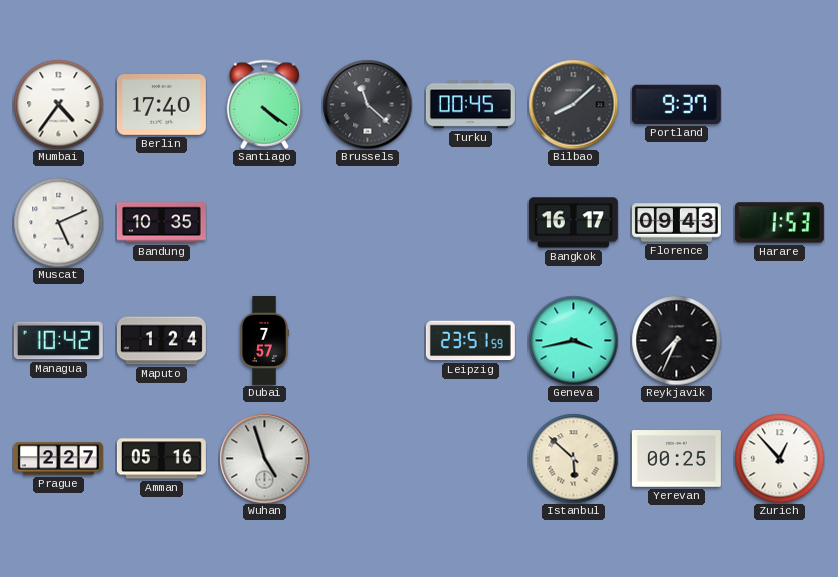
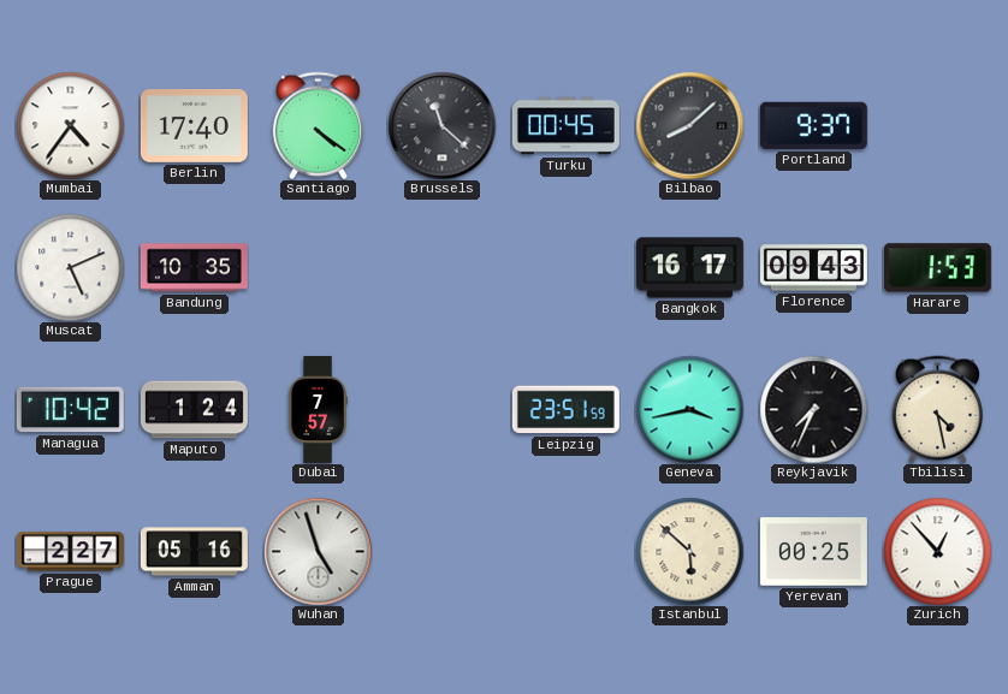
Tbilisi: none -> 4:28
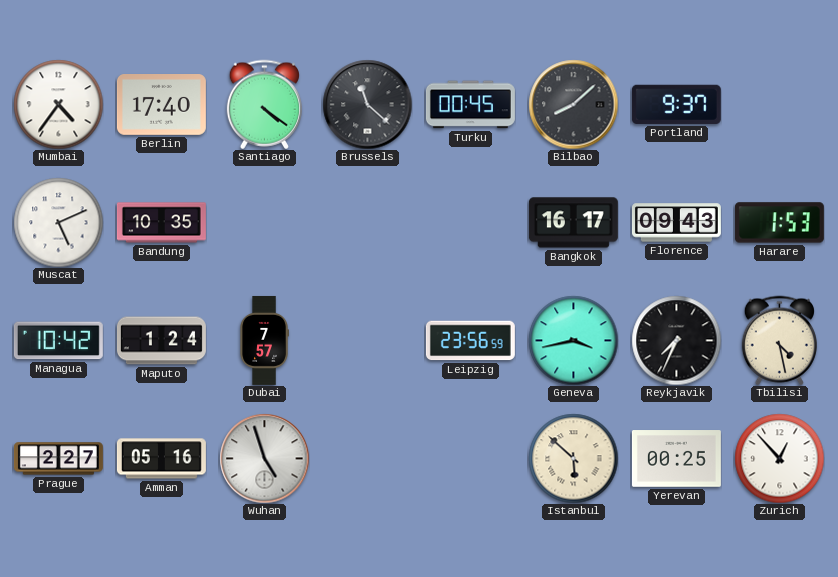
Leipzig: 23:51 -> 23:56
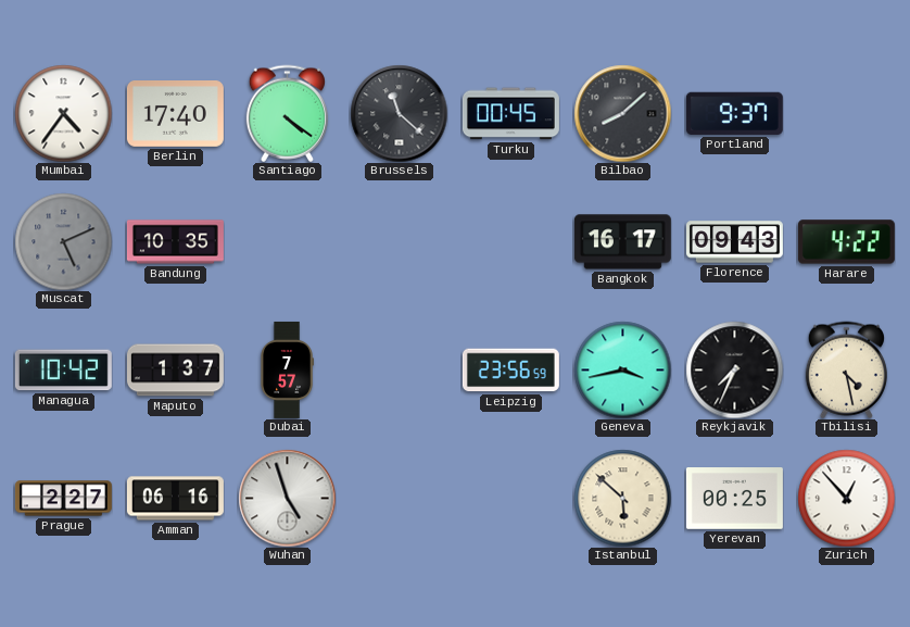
Muscat dial: white -> grey
Harare: 1:53 -> 4:22
Maputo: 1:24 -> 1:37
Amman: 05:16 -> 06:16
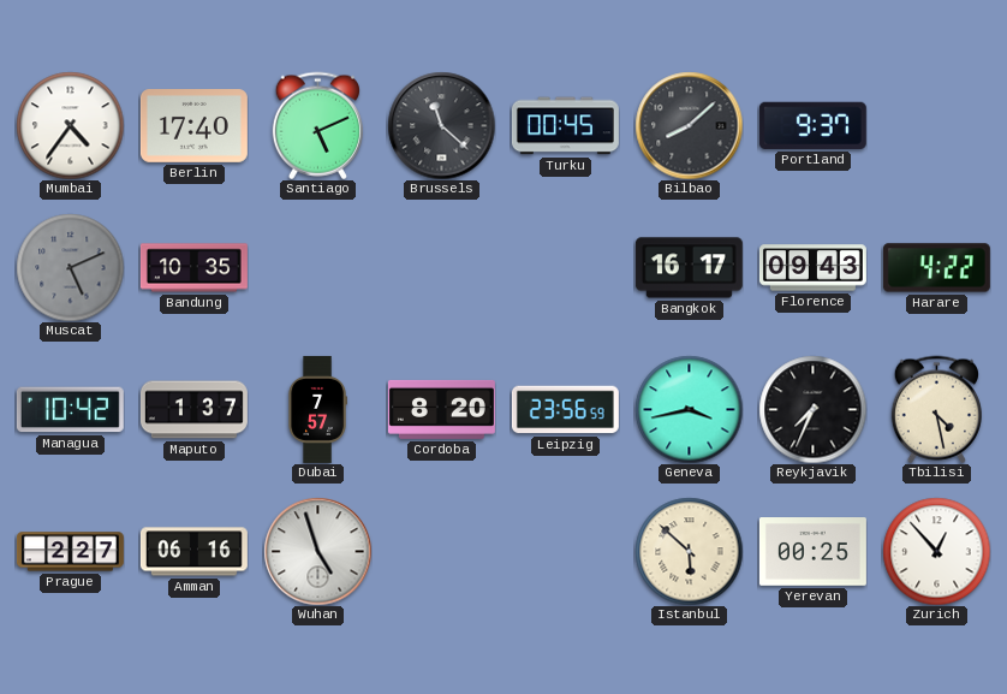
Santiago: 4:21 -> 5:11
Cordoba: none -> 8:20
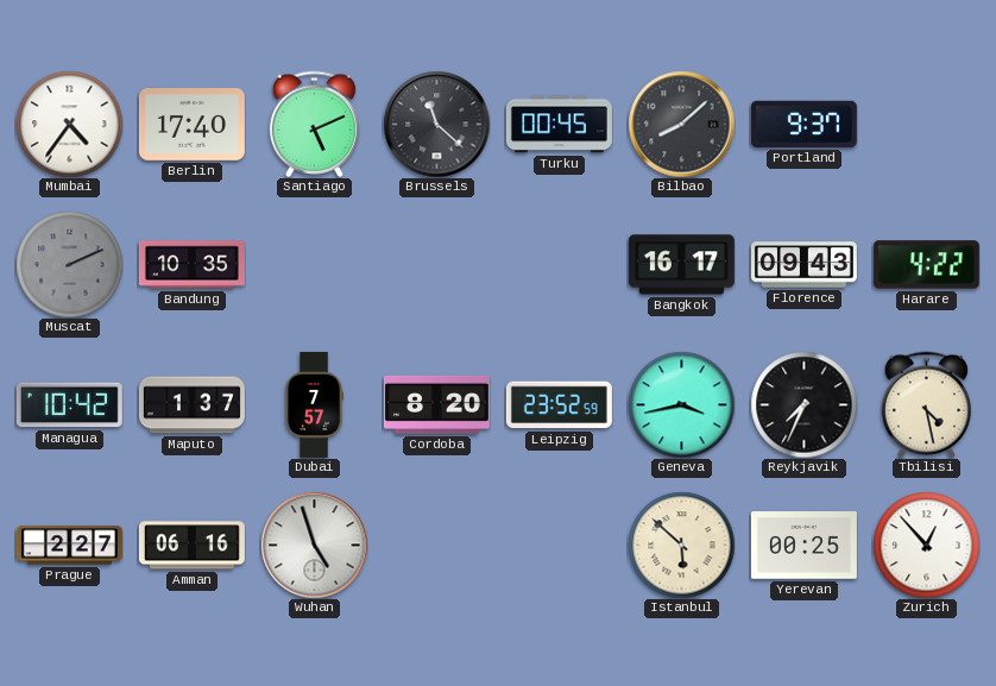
Muscat: 5:11 -> 2:11
Leipzig: 23:56 -> 23:52
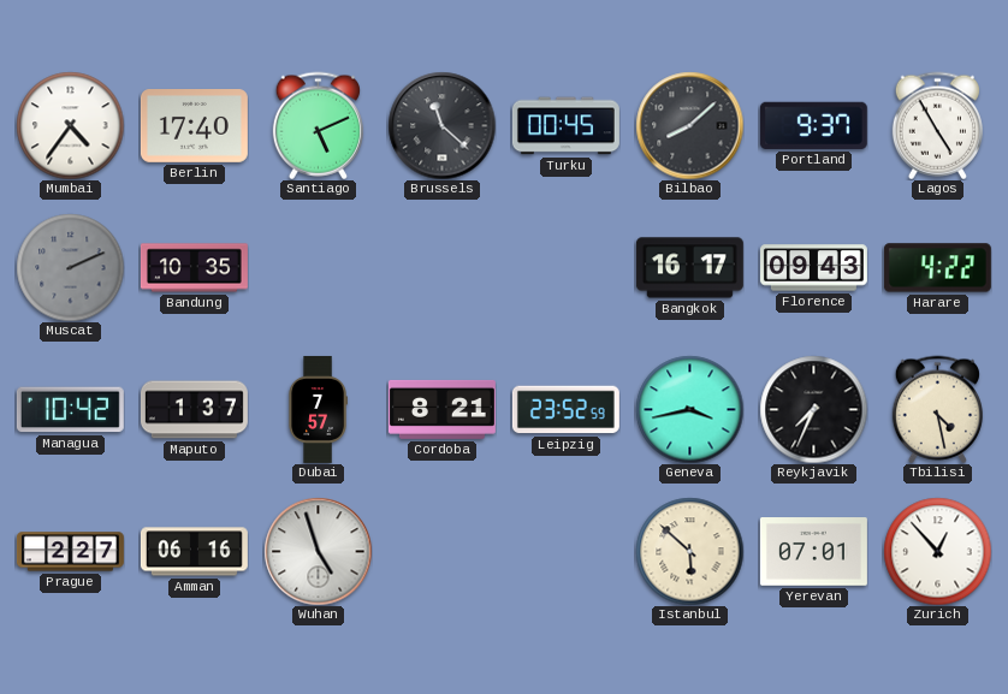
Lagos: none -> 4:55
Cordoba: 8:20 -> 8:21
Yerevan: 00:25 -> 07:01
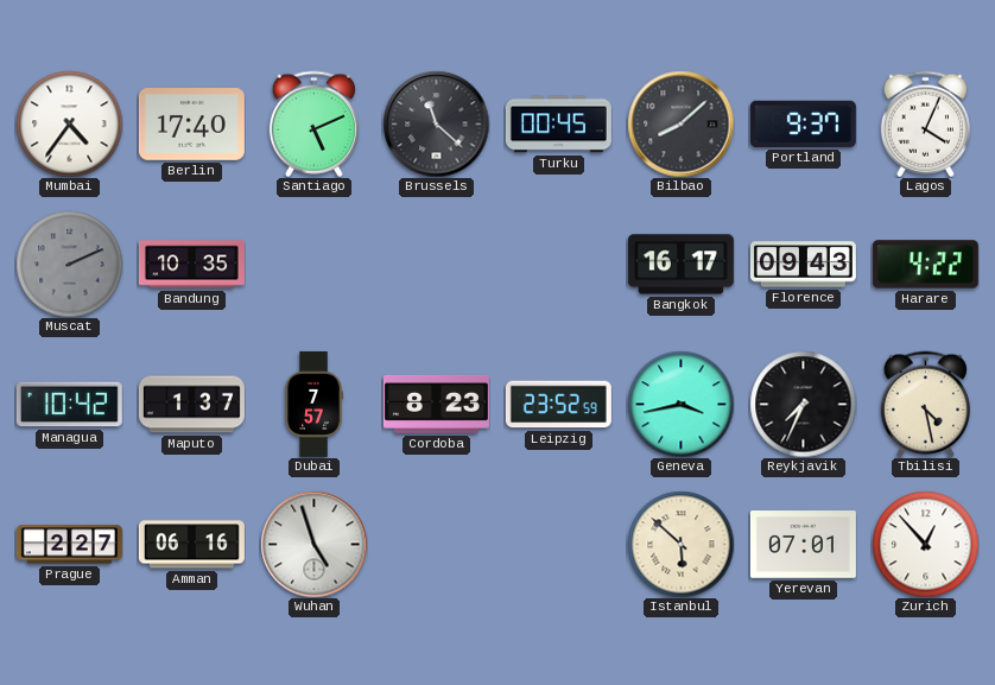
Lagos: 4:55 -> 4:04
Cordoba: 8:21 -> 8:23
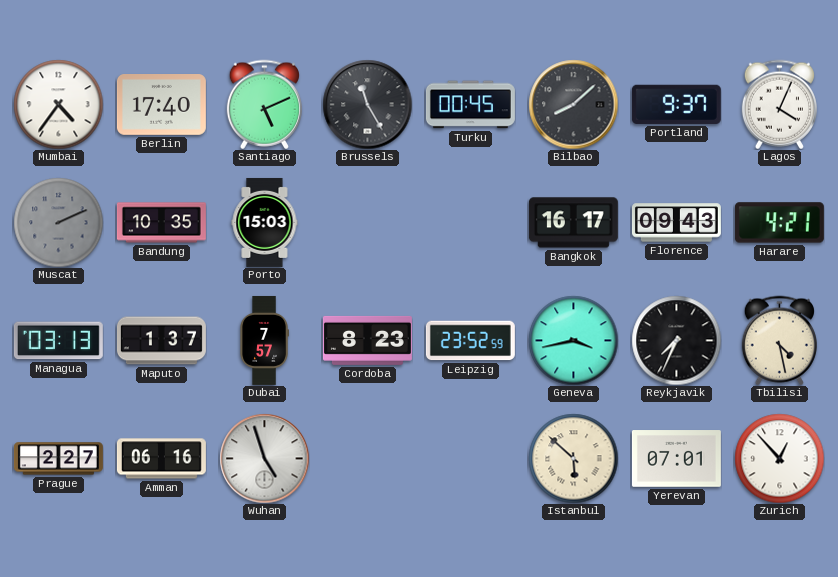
Brussels: 11:22 -> 11:25
Porto: none -> 15:03
Harare: 4:22 -> 4:21
Managua: 10:42 -> 03:13
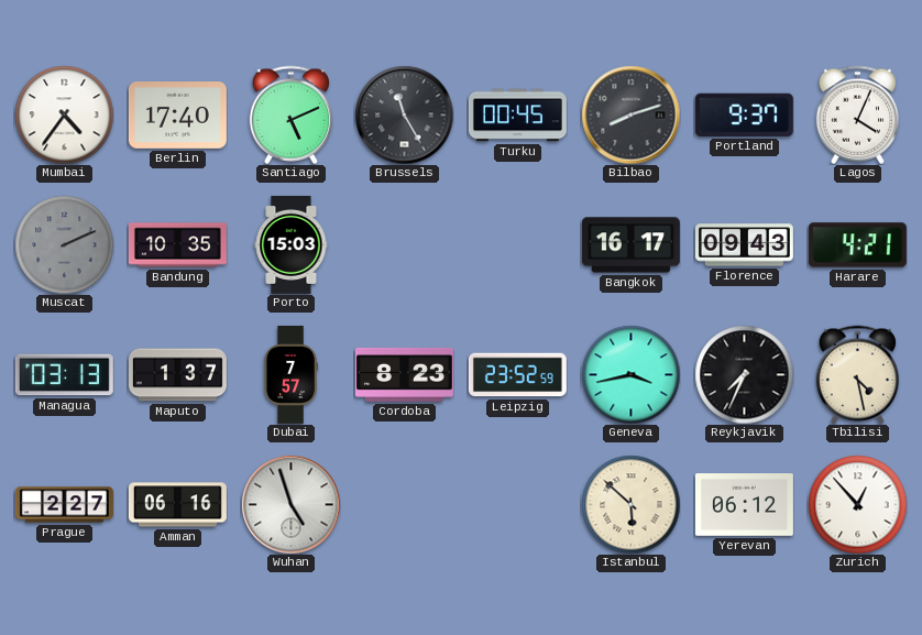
Bilbao: 8:08 -> 8:12
Yerevan: 07:01 -> 06:12
